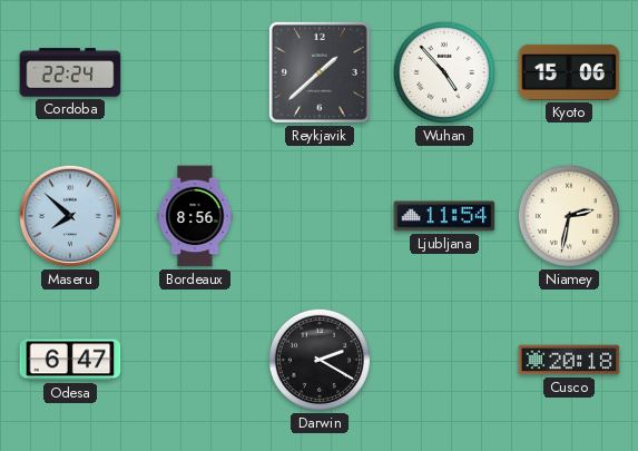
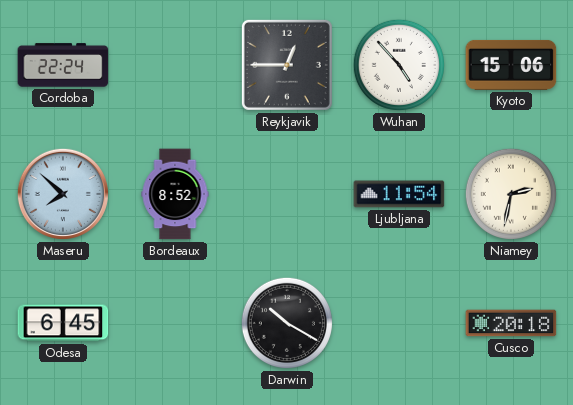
Reykjavik: 1:38 -> 12:45
Bordeaux: 8:56 -> 8:52
Odesa: 6:47 -> 6:45
Darwin: 2:20 -> 10:20
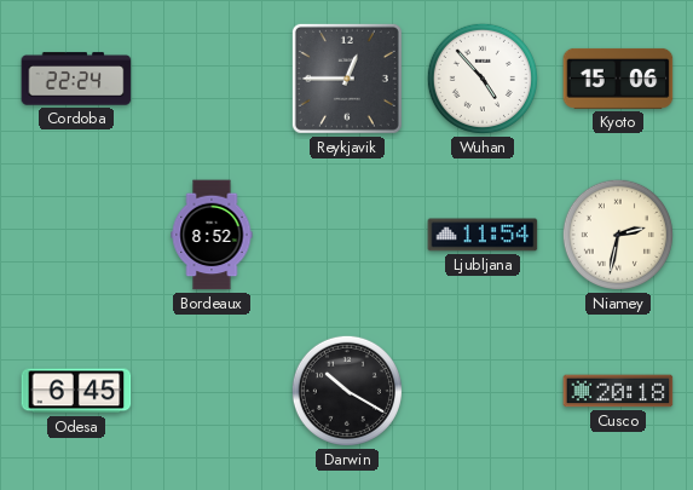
Maseru: 7:52 -> none
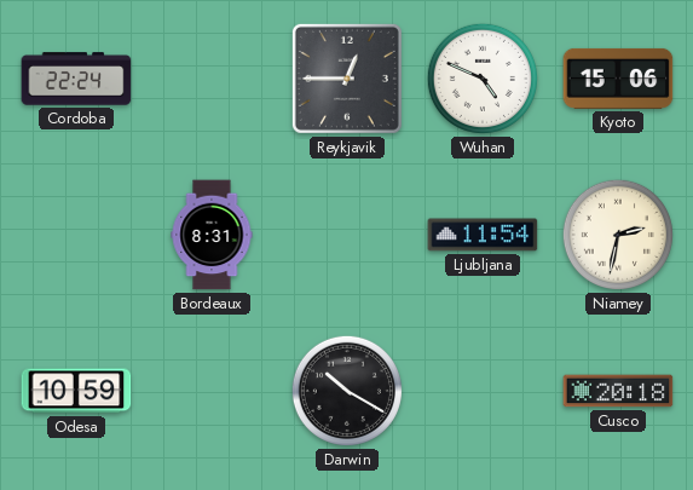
Wuhan: 4:53 -> 4:49
Bordeaux: 8:52 -> 8:31
Odesa: 6:45 -> 10:59
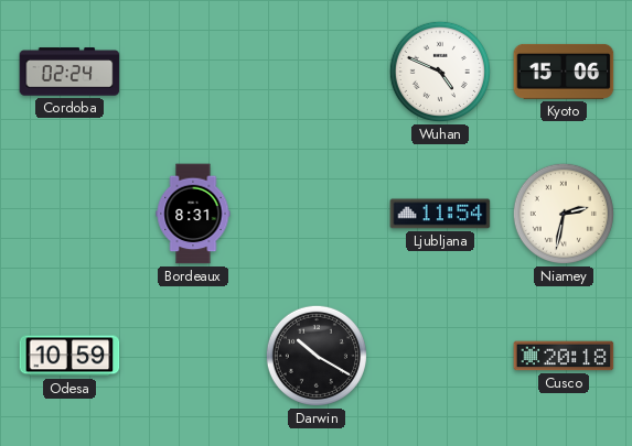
Cordoba: 22:24 -> 02:24
Reykjavik: 12:45 -> none
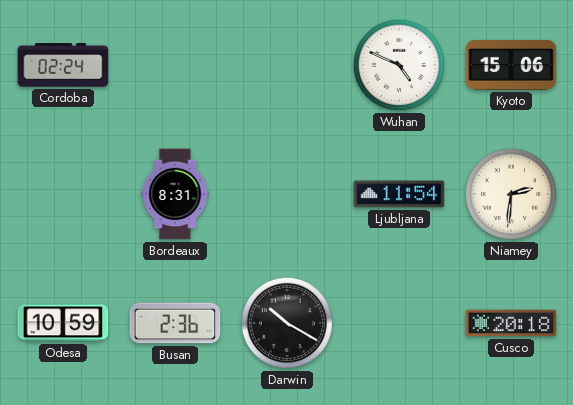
Niamey: 2:32 -> 2:31
Busan: none -> 2:36
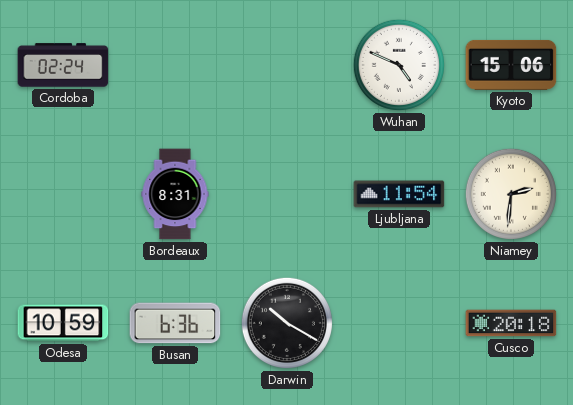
Busan: 2:36 -> 6:36
